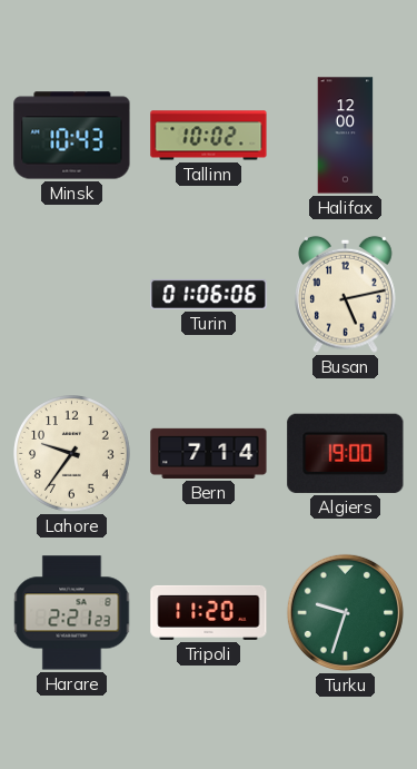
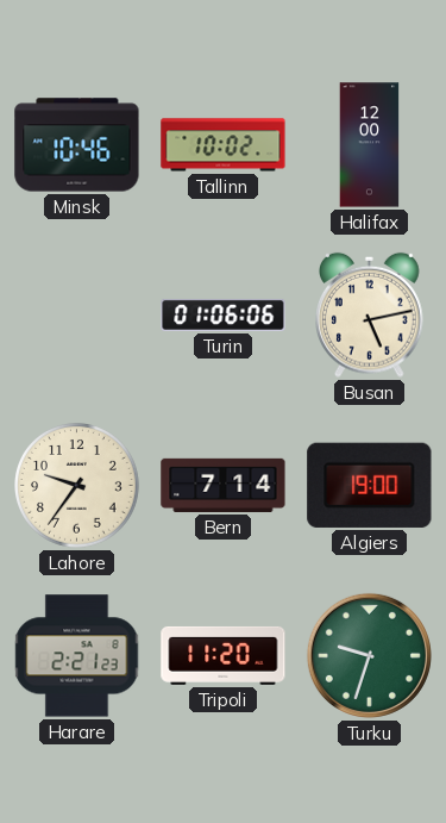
Minsk: 10:43 -> 10:46
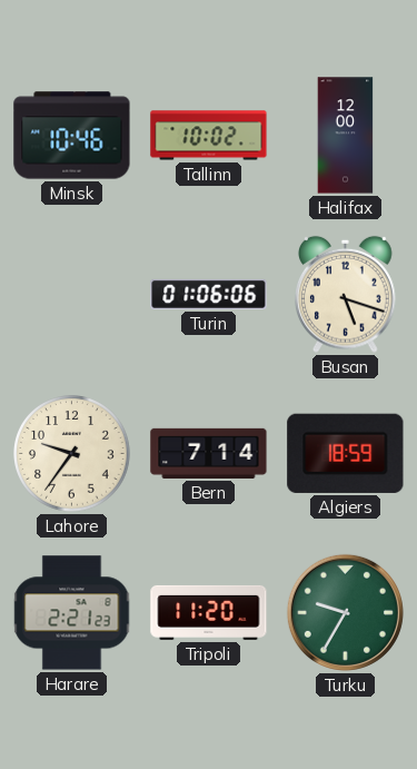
Busan: 5:13 -> 5:18
Algiers: 19:00 -> 18:59
Turku: 9:33 -> 9:35
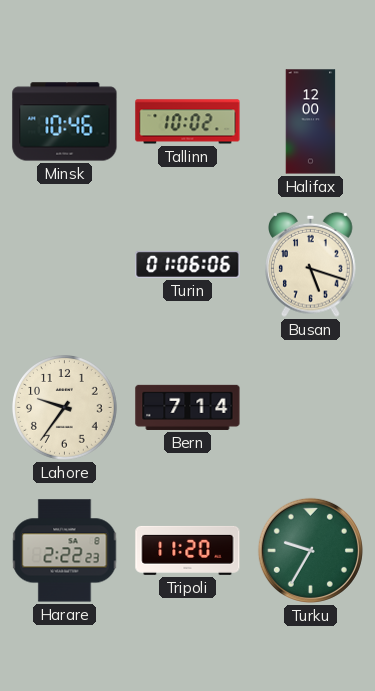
Algiers: 18:59 -> none
Harare: 2:21 -> 2:22
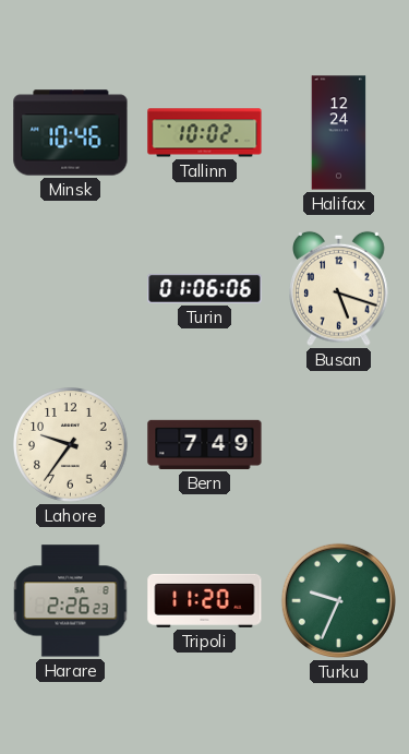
Halifax: 12:00 -> 12:24
Bern: 7:14 -> 7:49
Harare: 2:22 -> 2:26
Turku: 9:35 -> 9:34
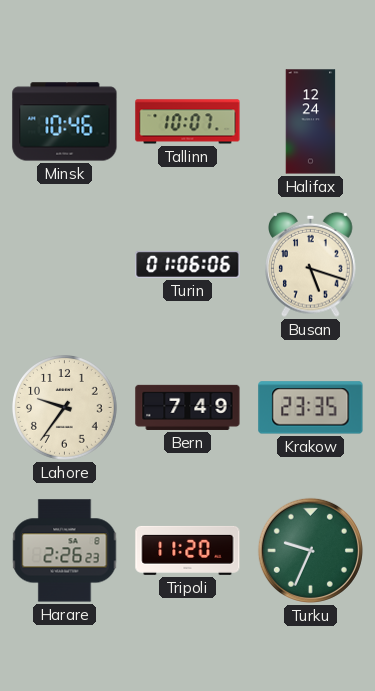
Tallinn: 10:02 -> 10:07
Krakow: none -> 23:35
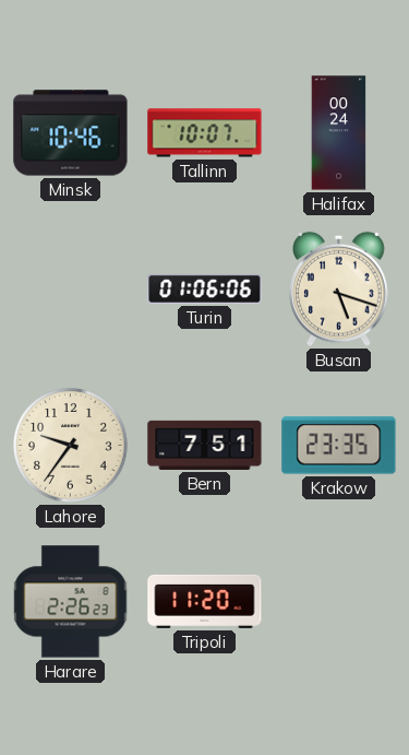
Halifax: 12:24 -> 00:24
Bern: 7:49 -> 7:51
Turku: 9:34 -> none
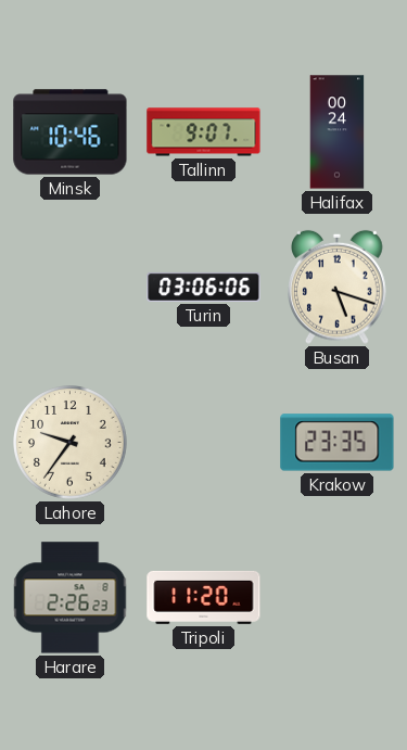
Tallinn: 10:07 -> 9:07
Turin: 01:06 -> 03:06
Bern: 7:51 -> none
